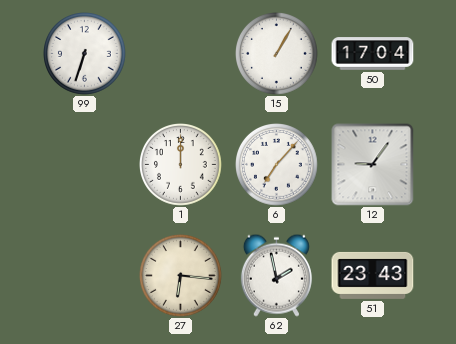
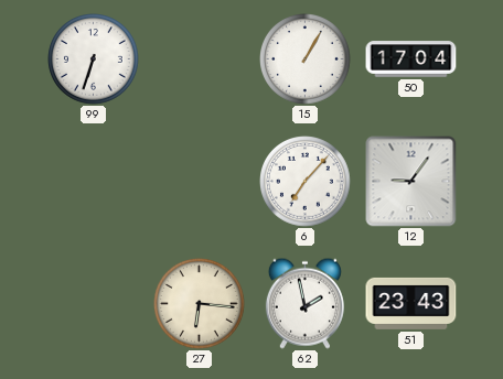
1: 12:00 -> none
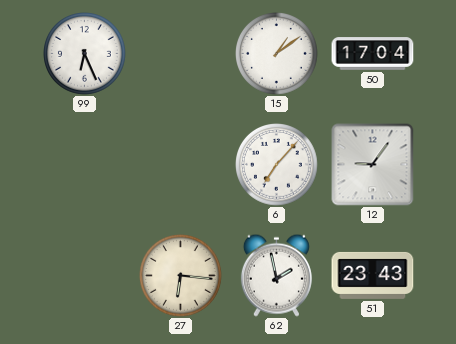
99: 6:33 -> 6:26
15: 1:05 -> 1:09
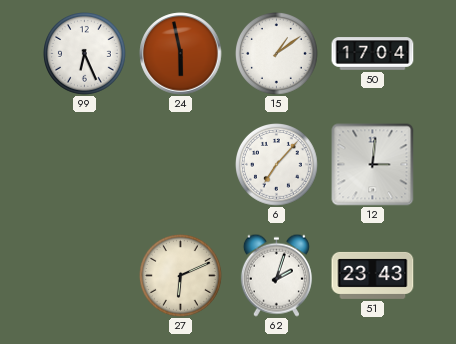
24: none -> 5:58
12: 9:06 -> 3:01
27: 6:16 -> 6:11
62: 1:58 -> 2:03
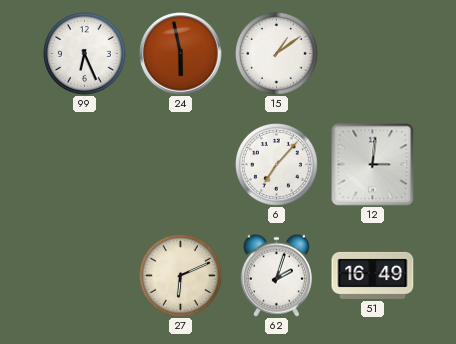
50: 17:04 -> none
51: 23:43 -> 16:49
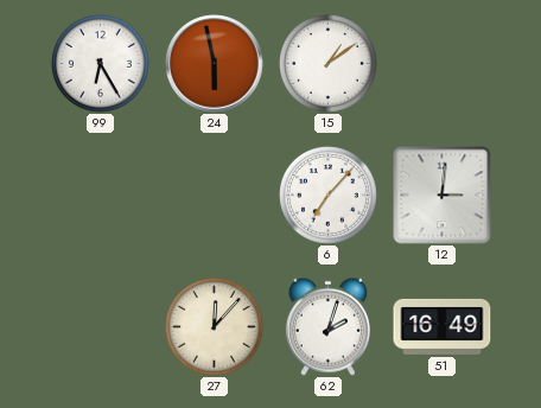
99: 6:26 -> 6:25
27: 6:11 -> 12:07
